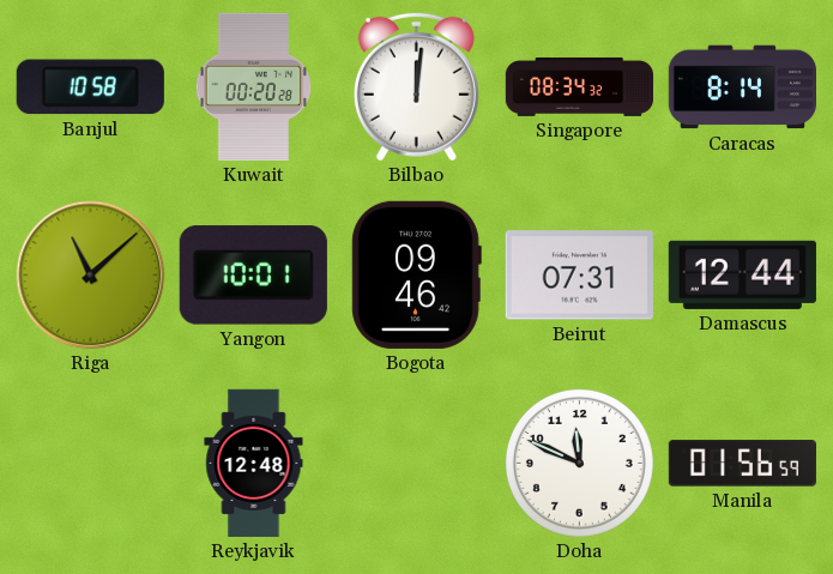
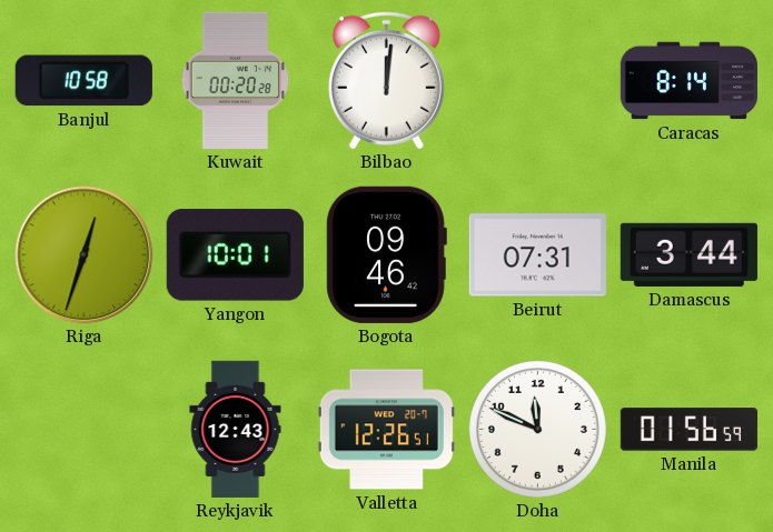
Singapore: 08:34 -> none
Riga: 11:08 -> 12:33
Damascus: 12:44 -> 3:44
Reykjavik: 12:48 -> 12:43
Valletta: none -> 12:26
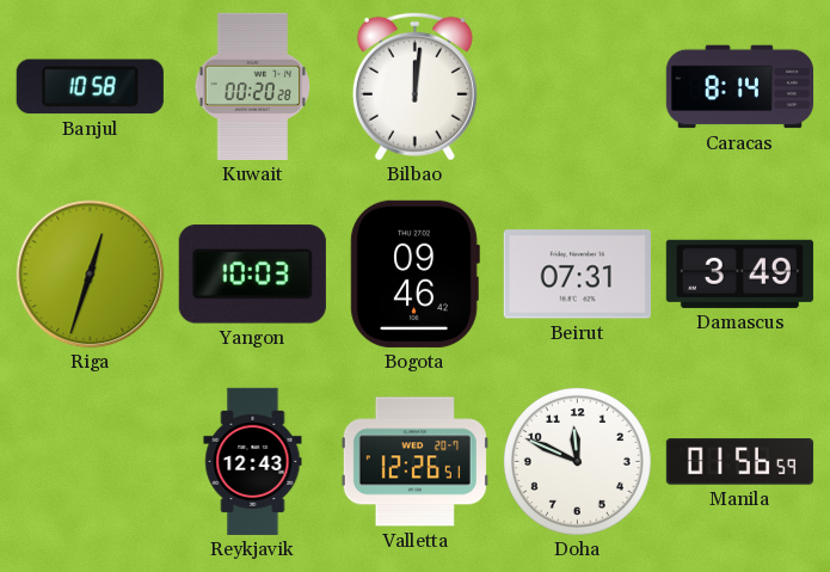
Yangon: 10:01 -> 10:03
Damascus: 3:44 -> 3:49
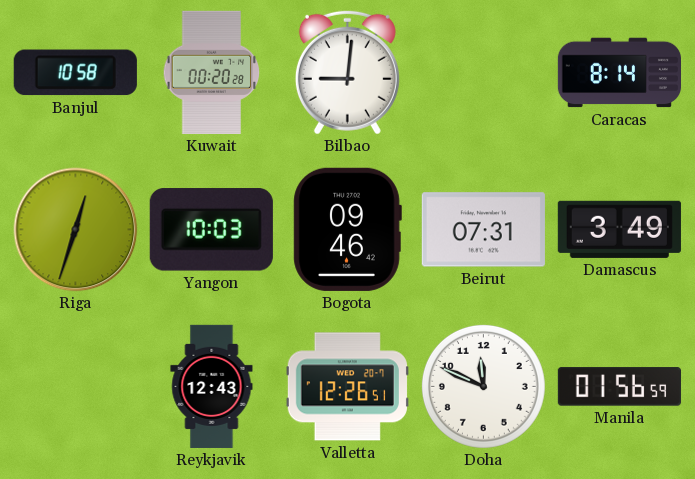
Bilbao: 12:01 -> 9:01
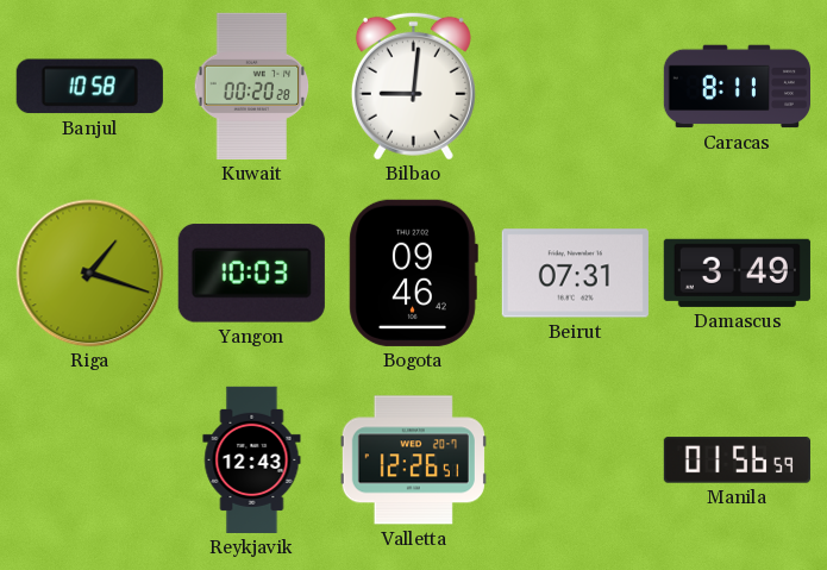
Caracas: 8:14 -> 8:11
Riga: 12:33 -> 1:18
Doha: 11:49 -> none
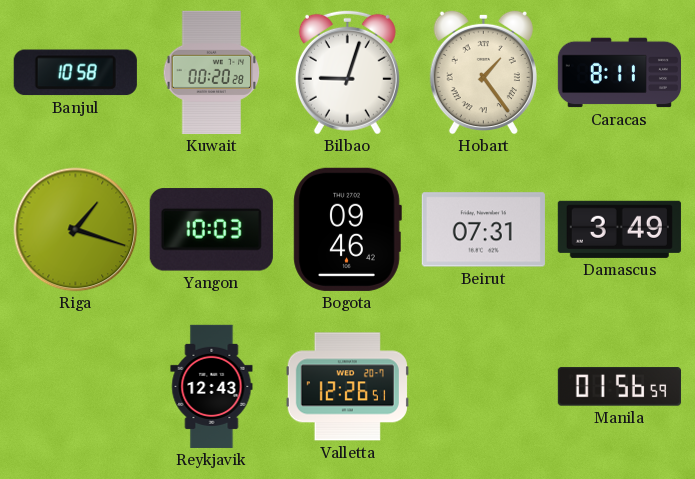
Bilbao: 9:01 -> 9:03
Hobart: none -> 1:24
